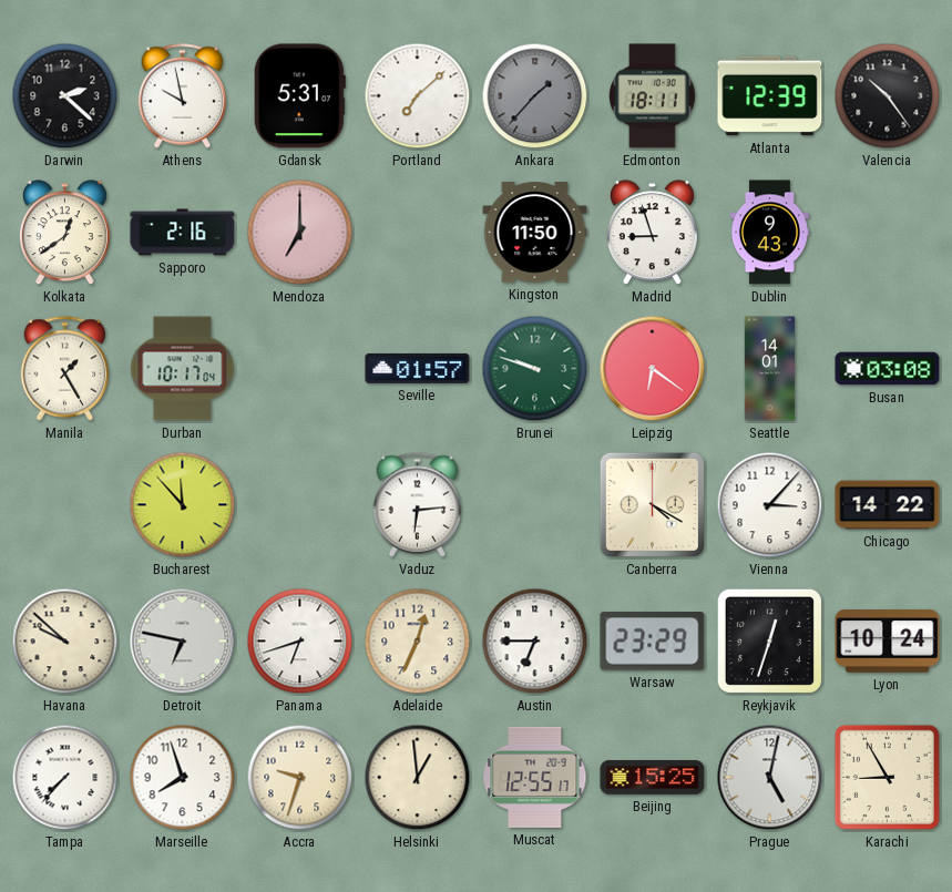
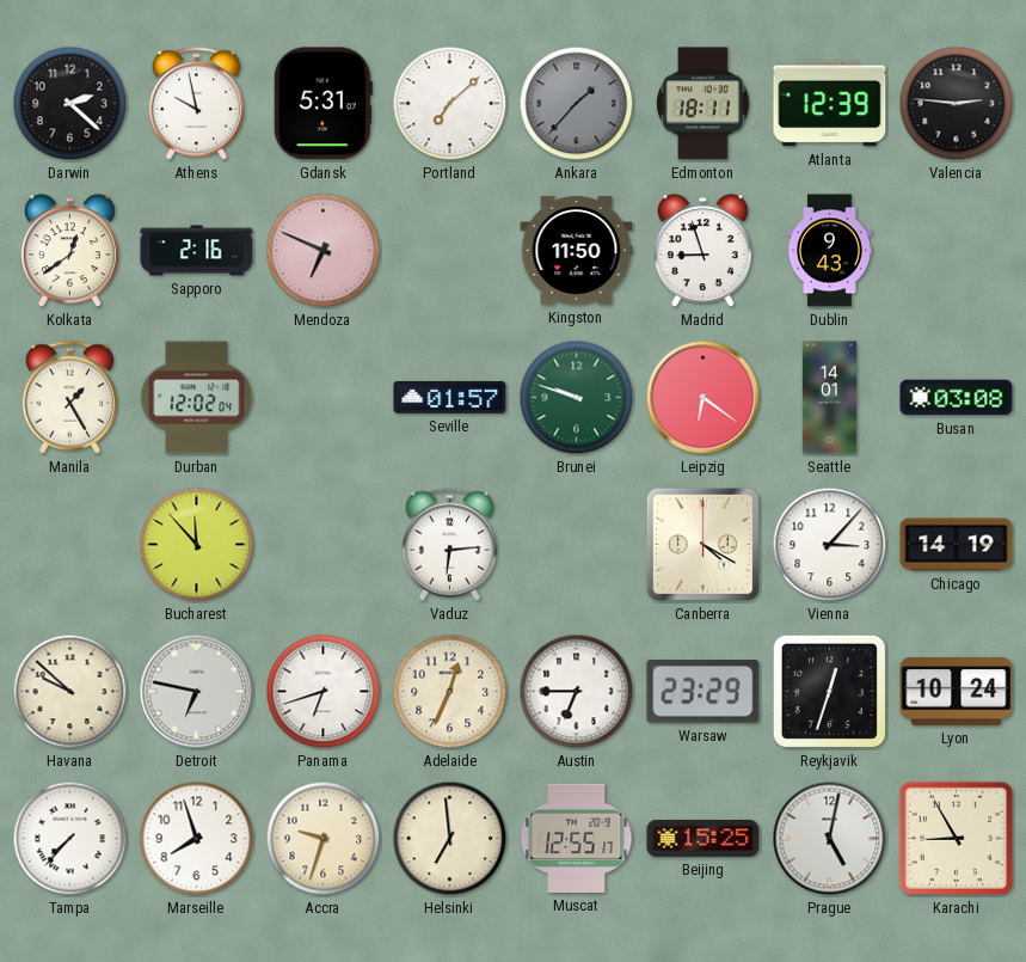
Valencia: 10:24 -> 2:46
Mendoza: 7:00 -> 6:49
Durban: 10:17 -> 12:02
Chicago: 14:22 -> 14:19
Helsinki: 12:59 -> 6:59
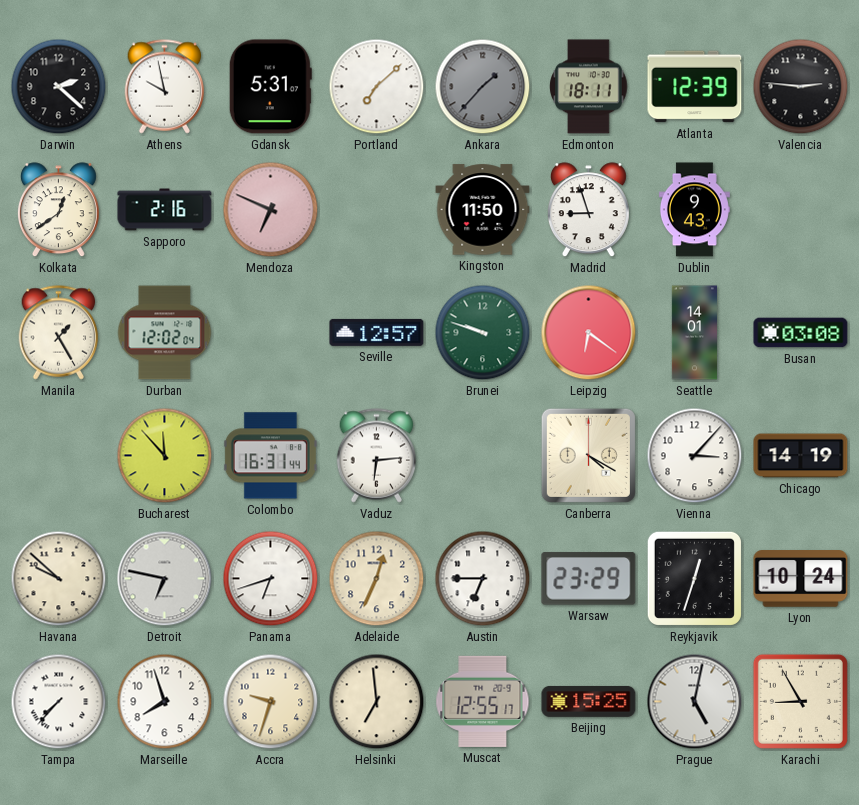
Seville: 01:57 -> 12:57
Colombo: none -> 16:31
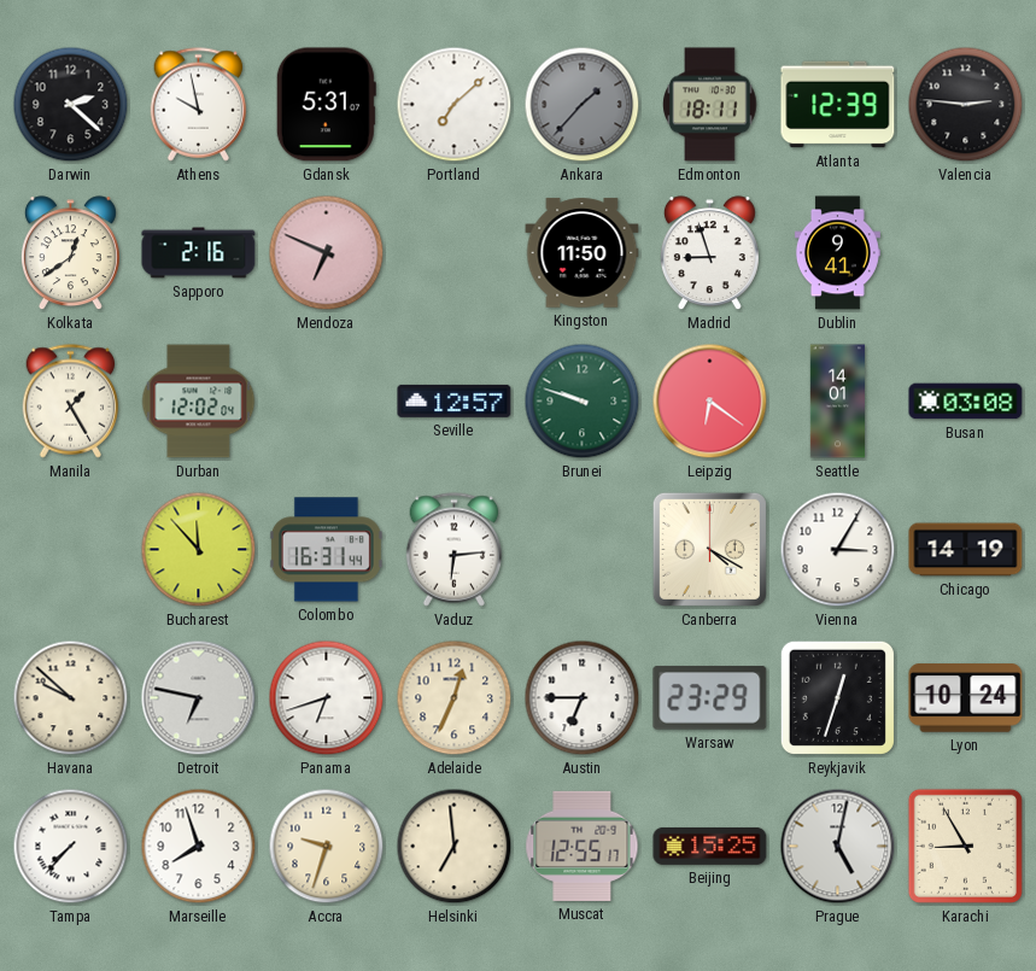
Dublin: 9:43 -> 9:41
Vienna: 3:07 -> 3:05
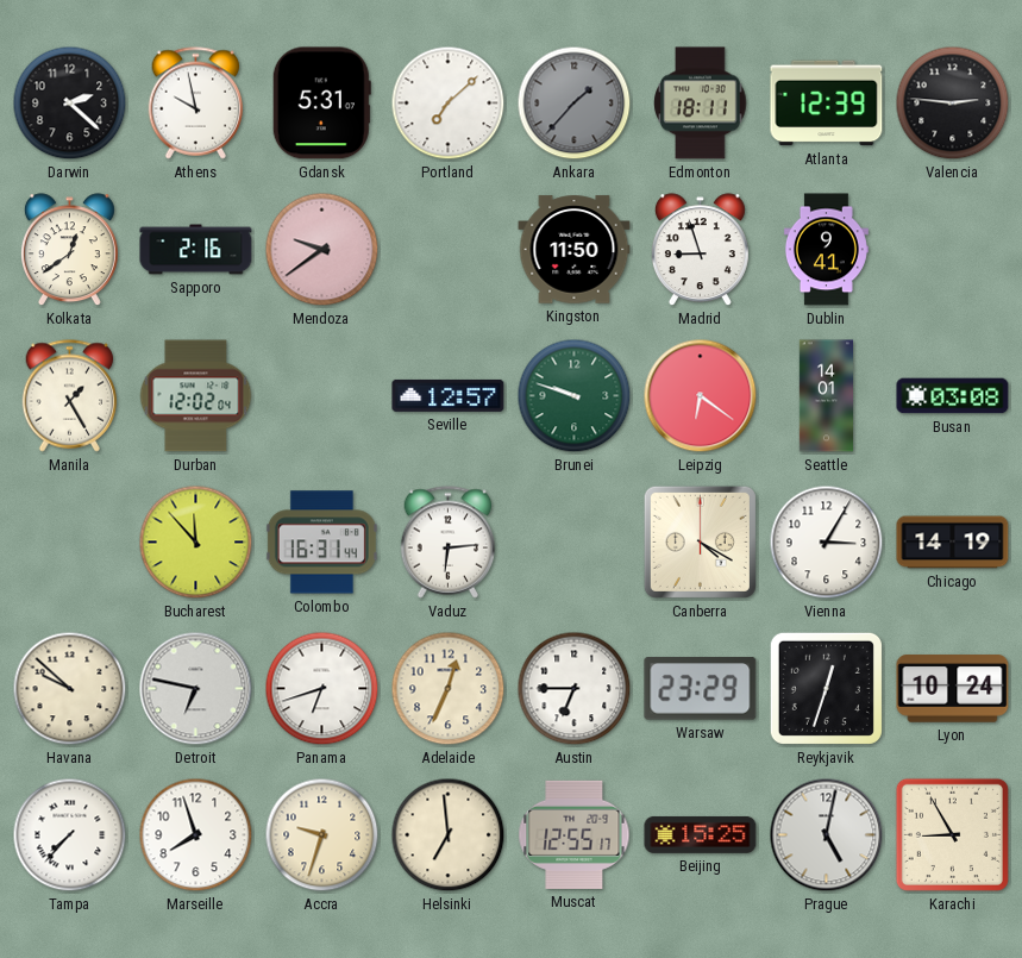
Mendoza: 6:49 -> 9:39
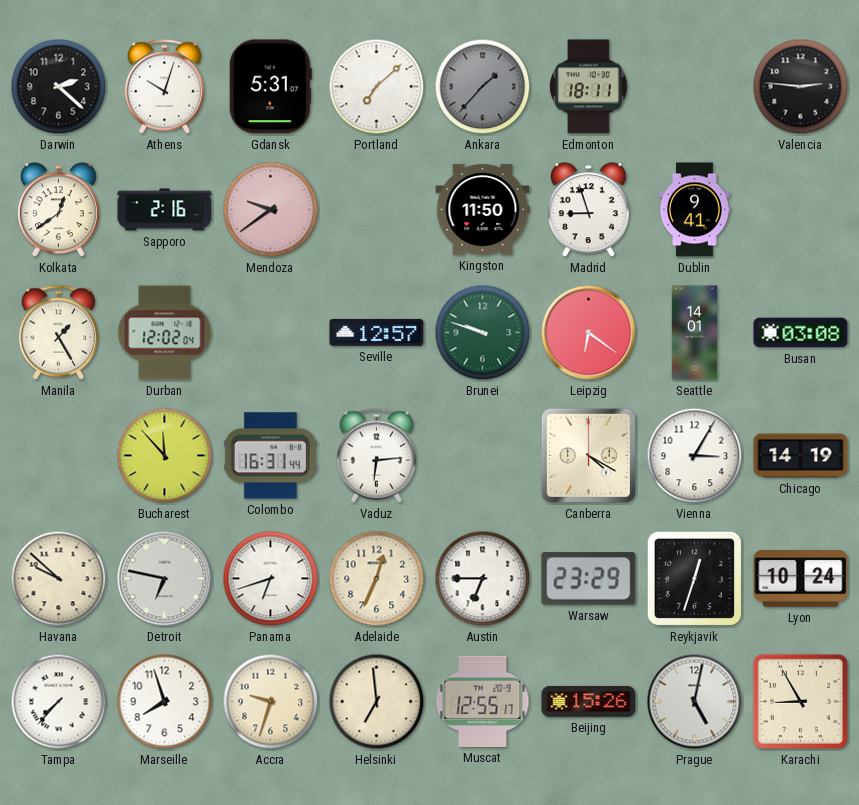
Athens: 9:58 -> 10:03
Atlanta: 12:39 -> none
Beijing: 15:25 -> 15:26
